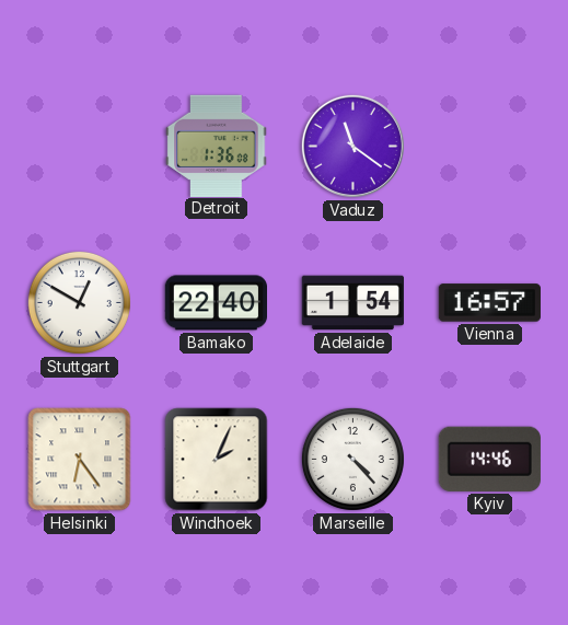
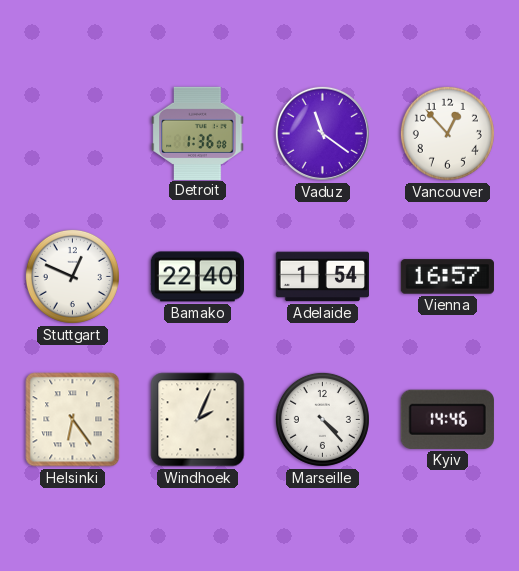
Vancouver: none -> 12:53
Stuttgart: 12:50 -> 12:49
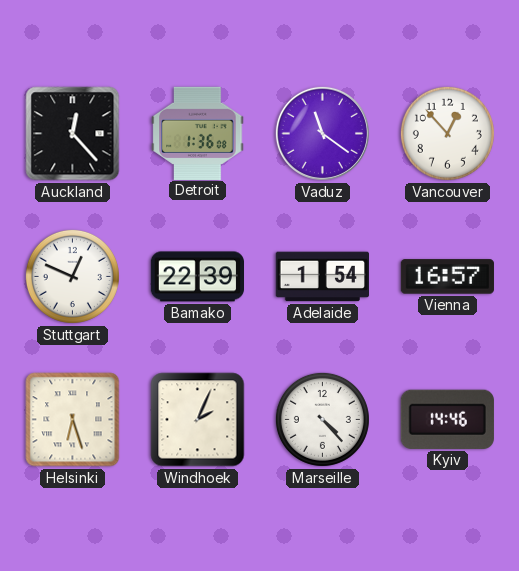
Auckland: none -> 12:23
Bamako: 22:40 -> 22:39
Helsinki: 6:24 -> 6:27
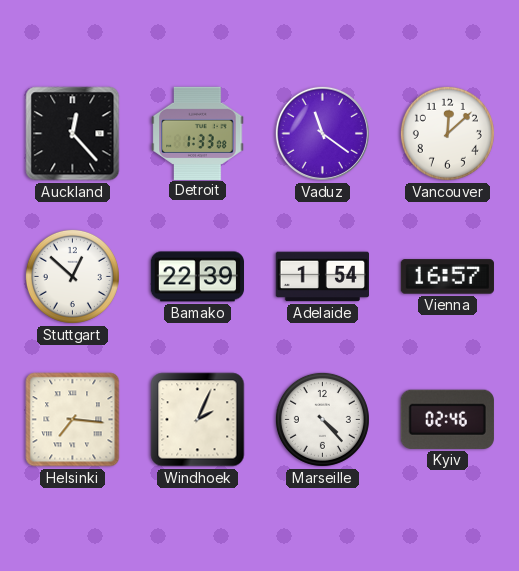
Detroit: 1:36 -> 1:33
Vancouver: 12:53 -> 12:08
Stuttgart: 12:49 -> 12:52
Helsinki: 6:27 -> 7:16
Kyiv: 14:46 -> 02:46
